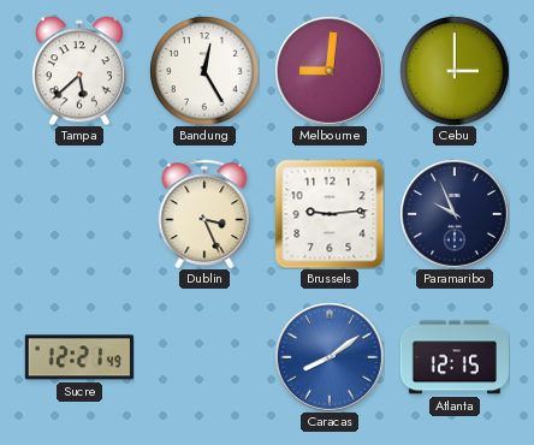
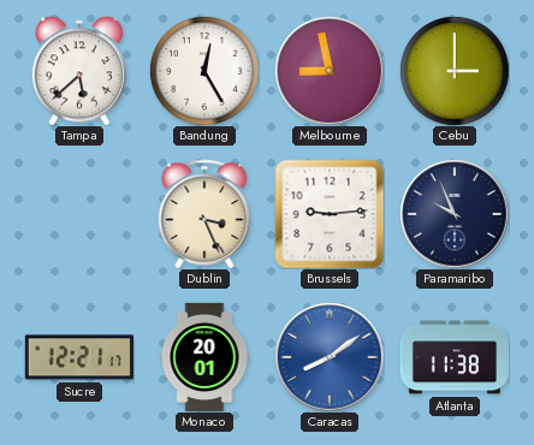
Melbourne: 9:01 -> 8:58
Sucre: 12:21:49 -> 12:21:17
Monaco: none -> 20:01
Atlanta: 12:15 -> 11:38
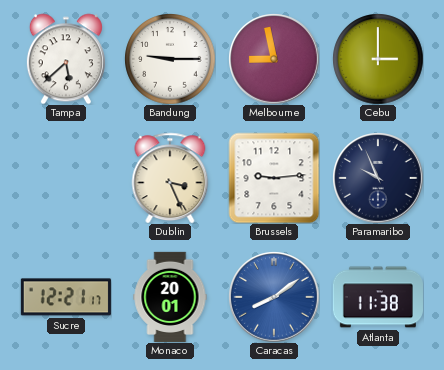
Bandung: 12:25 -> 9:15
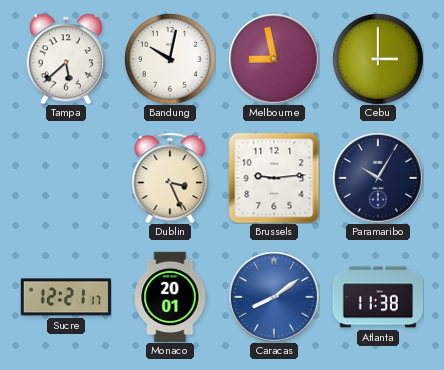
Bandung: 9:15 -> 10:02
Paramaribo: 9:56 -> 10:05
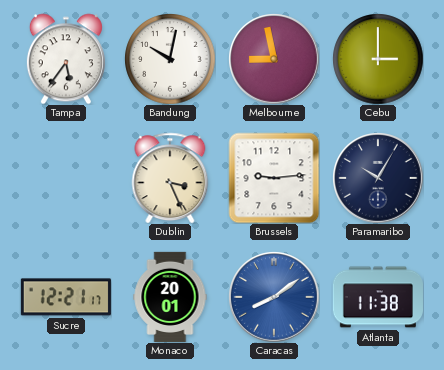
Tampa: 5:38 -> 5:36
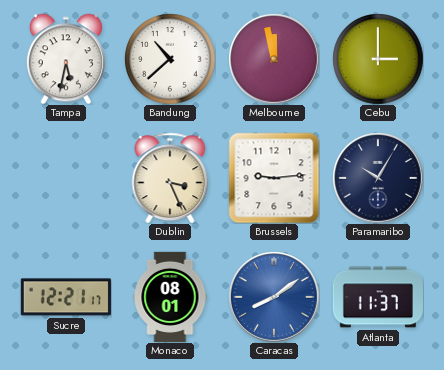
Tampa: 5:36 -> 5:32
Bandung: 10:02 -> 10:38
Melbourne: 8:58 -> 11:58
Monaco: 20:01 -> 08:01
Atlanta: 11:38 -> 11:37
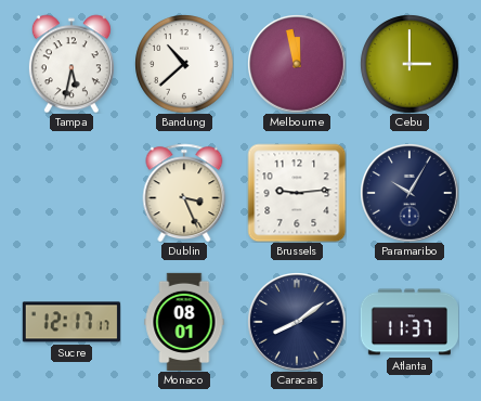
Sucre: 12:21 -> 12:17
Caracas dial: blue -> navy
